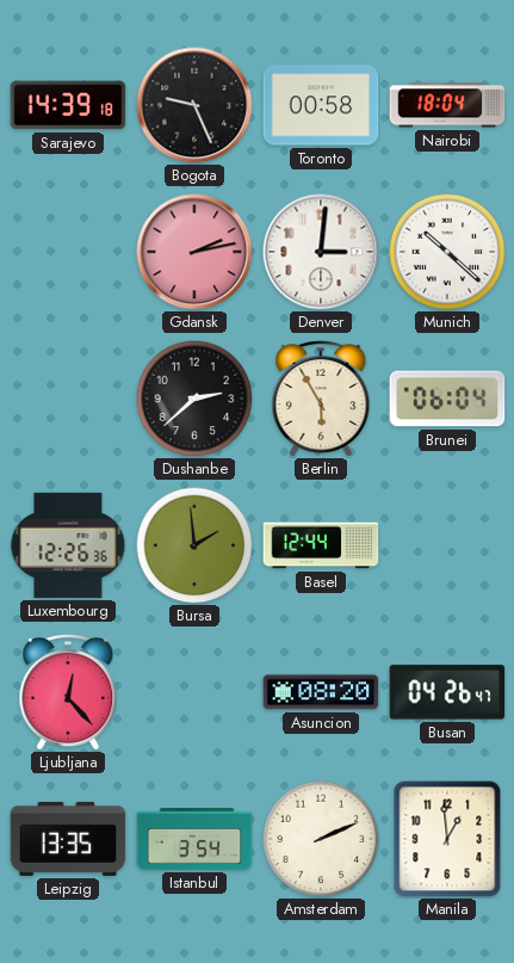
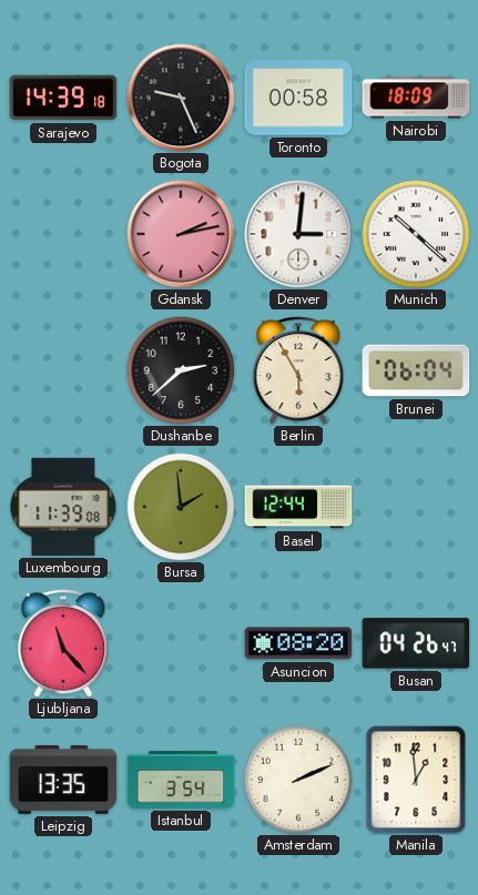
Nairobi: 18:04 -> 18:09
Luxembourg: 12:26 -> 11:39
Ljubljana: 12:23 -> 11:23
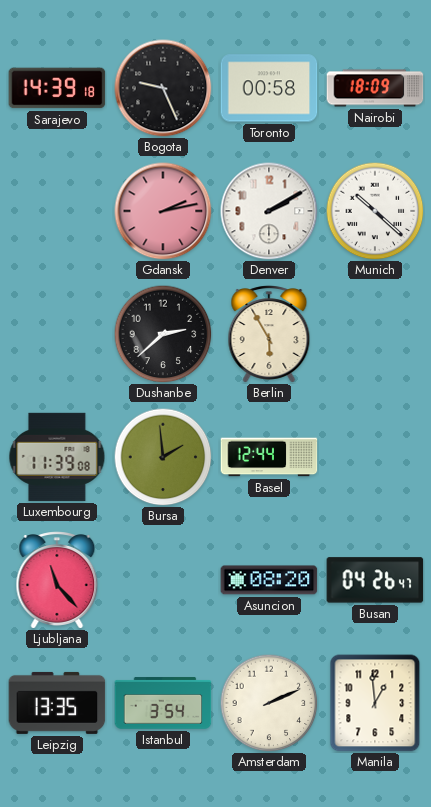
Denver: 3:01 -> 2:10
Brunei: 06:04 -> none
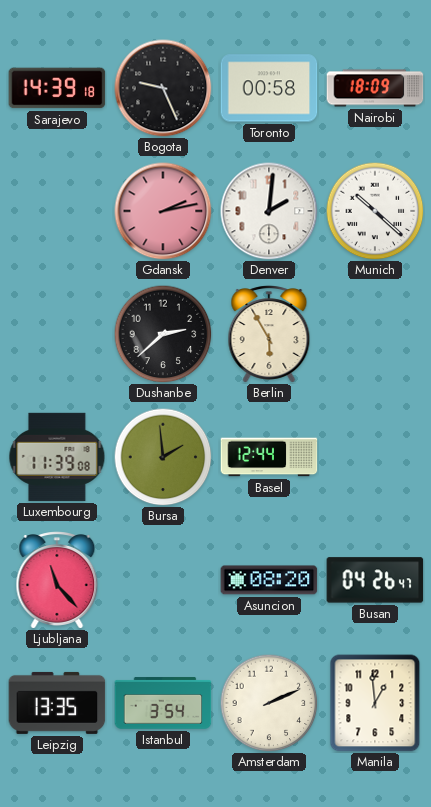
Denver: 2:10 -> 2:01
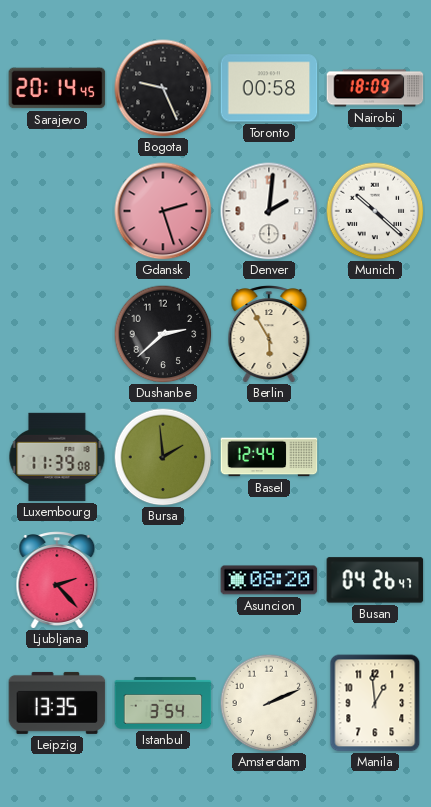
Sarajevo: 14:39 -> 20:14
Gdansk: 2:13 -> 2:27
Ljubljana: 11:23 -> 2:23
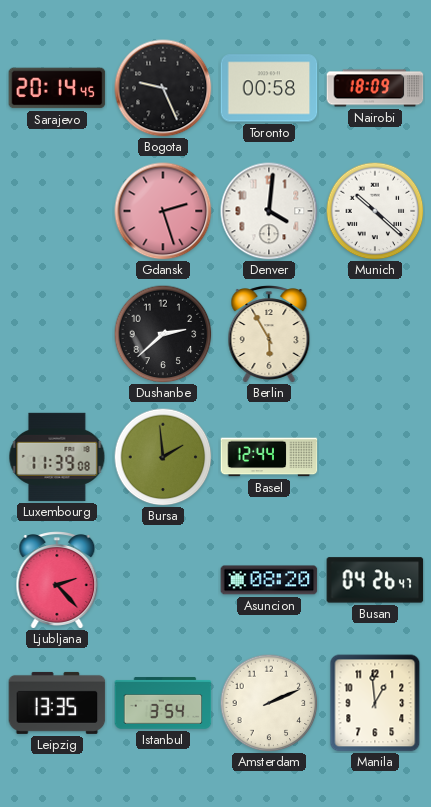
Denver: 2:01 -> 4:01
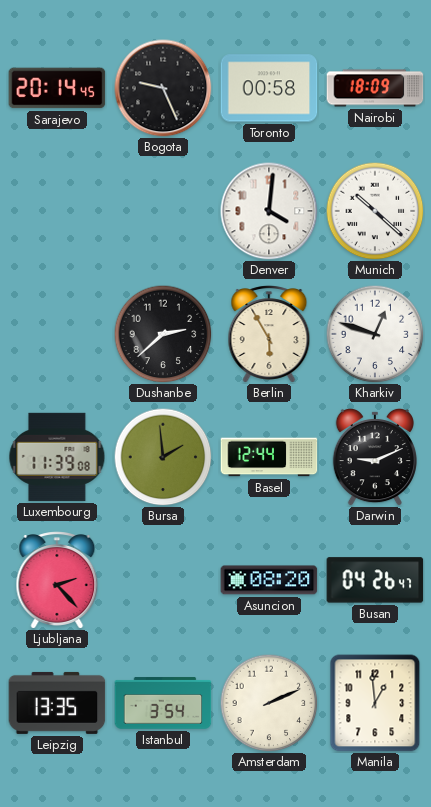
Gdansk: 2:27 -> none
Kharkiv: none -> 12:48
Darwin: none -> 9:11
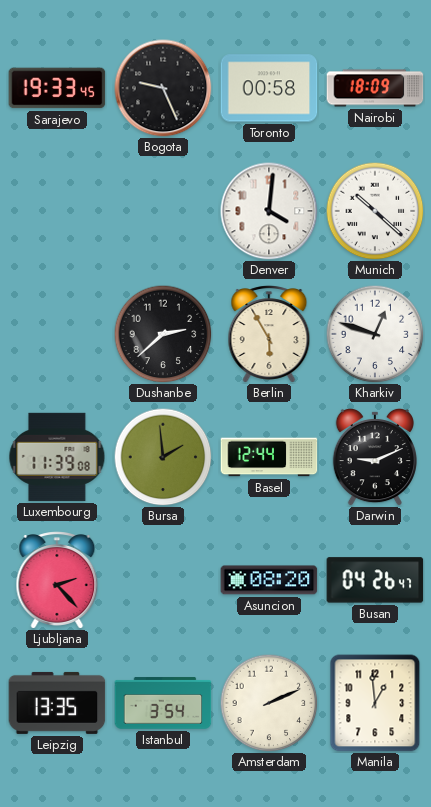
Sarajevo: 20:14 -> 19:33
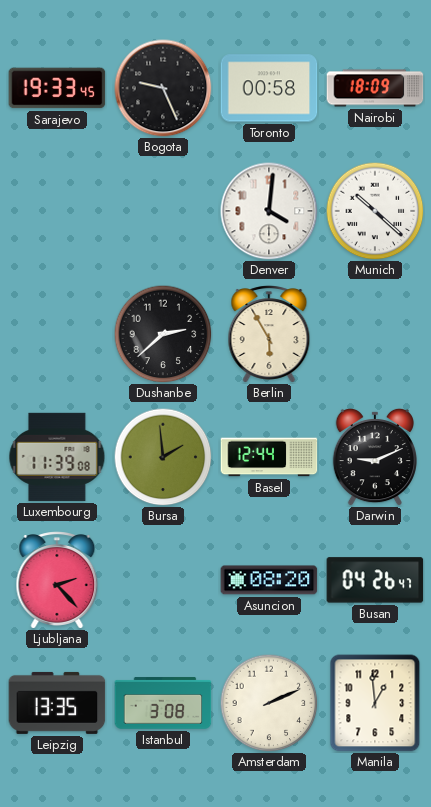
Kharkiv: 12:48 -> none
Istanbul: 3:54 -> 3:08
